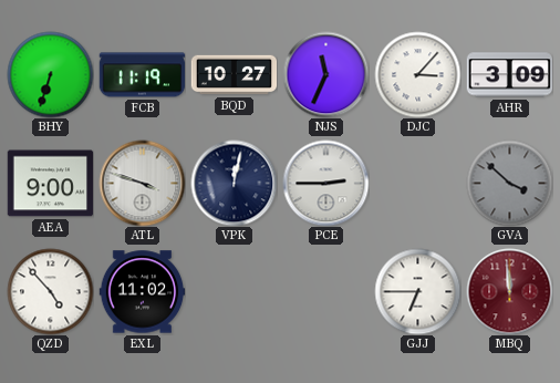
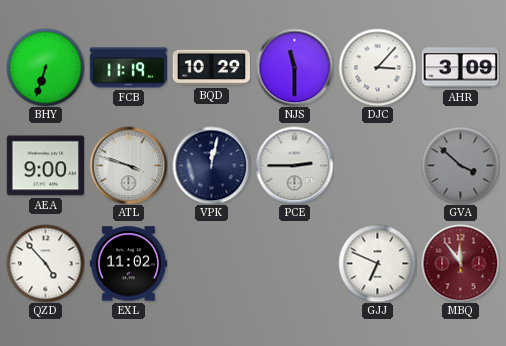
BQD: 10:27 -> 10:29
NJS: 11:34 -> 11:30
GJJ: 6:45 -> 6:49
MBQ: 11:59 -> 11:54
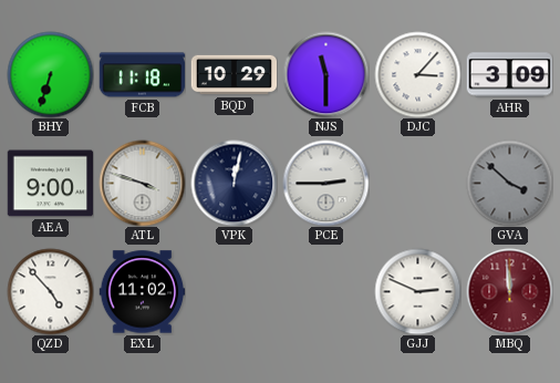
FCB: 11:19 -> 11:18
GJJ: 6:49 -> 2:49
MBQ: 11:54 -> 11:59
